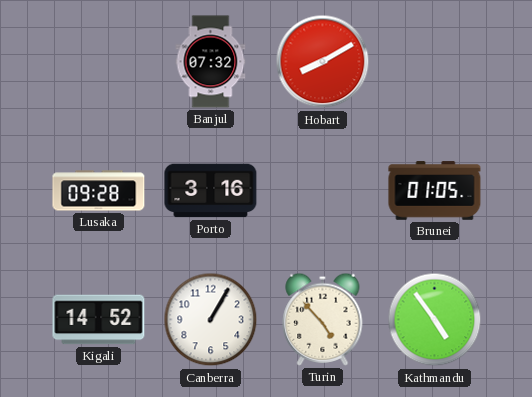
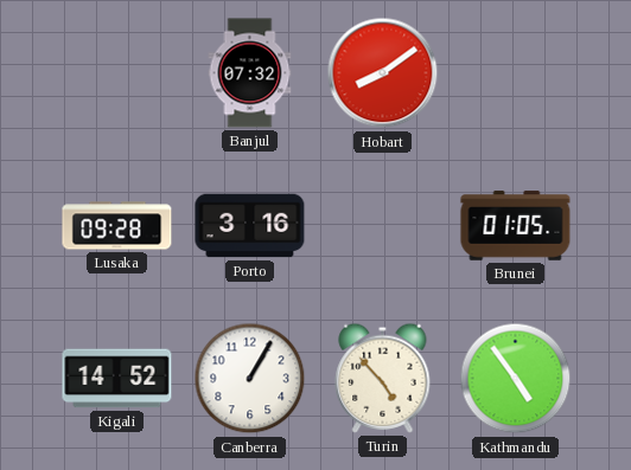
Hobart: 8:10 -> 8:09
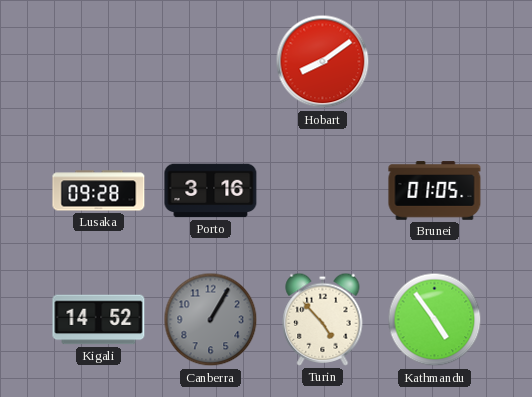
Banjul: 07:32 -> none
Canberra dial: white -> grey
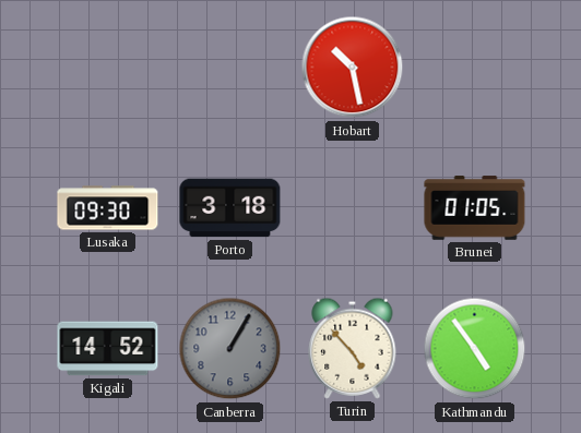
Hobart: 8:09 -> 10:28
Lusaka: 09:28 -> 09:30
Porto: 3:16 -> 3:18
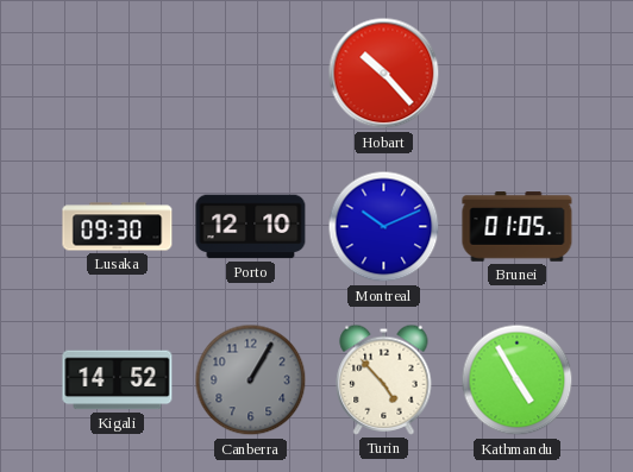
Hobart: 10:28 -> 10:23
Porto: 3:18 -> 12:10
Montreal: none -> 10:11
Kathmandu: 4:54 -> 4:55
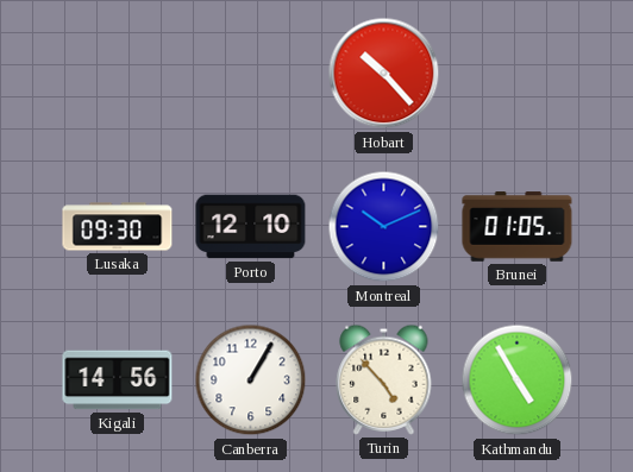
Kigali: 14:52 -> 14:56
Canberra dial: grey -> white
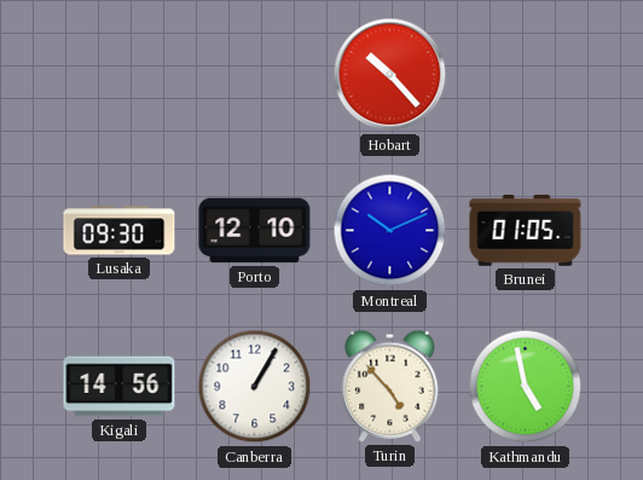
Kathmandu: 4:55 -> 4:58
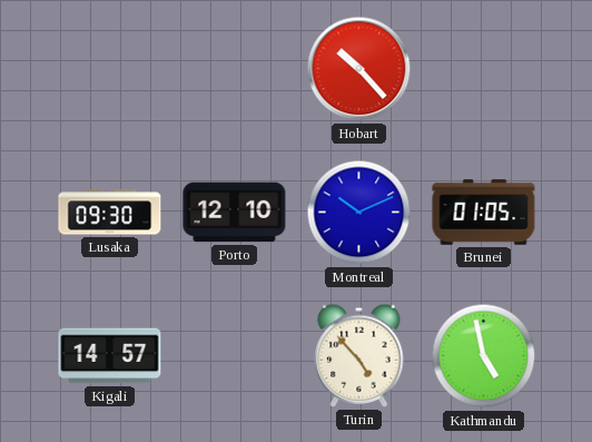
Kigali: 14:56 -> 14:57
Canberra: 1:05 -> none
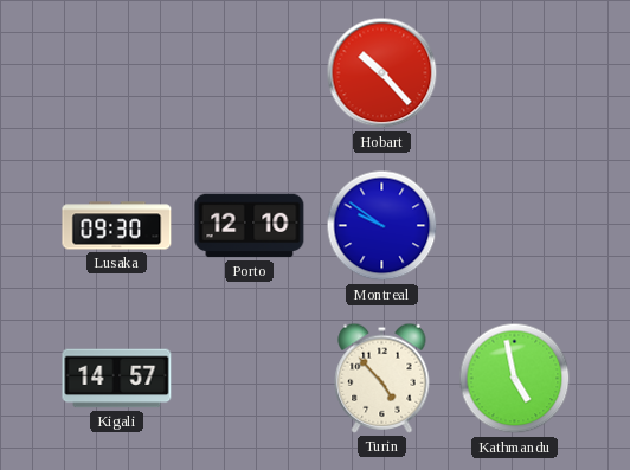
Montreal: 10:11 -> 9:51
Brunei: 01:05 -> none
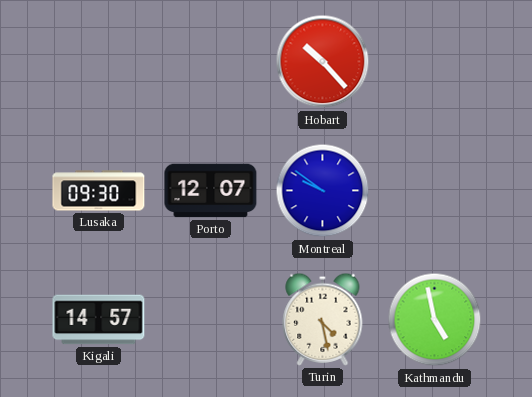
Porto: 12:10 -> 12:07
Turin: 4:53 -> 4:28
